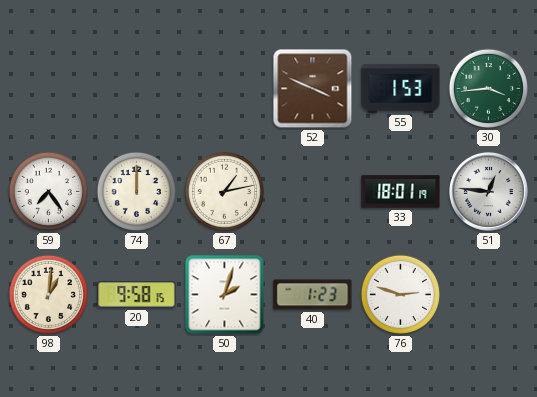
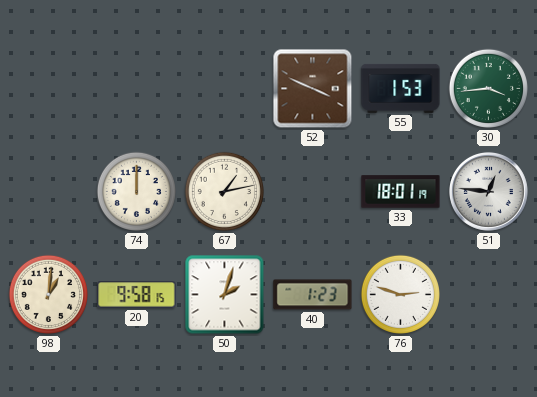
59: 7:24 -> none
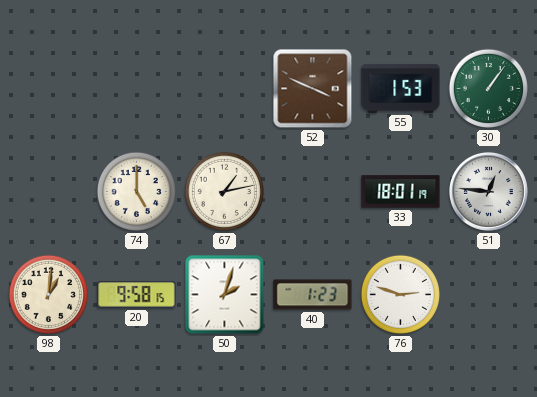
30: 3:44 -> 1:06
74: 12:00 -> 5:00
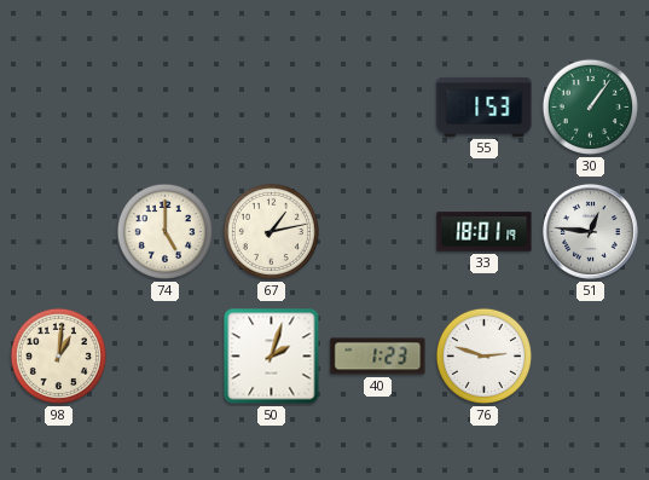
52: 3:49 -> none
20: 9:58 -> none
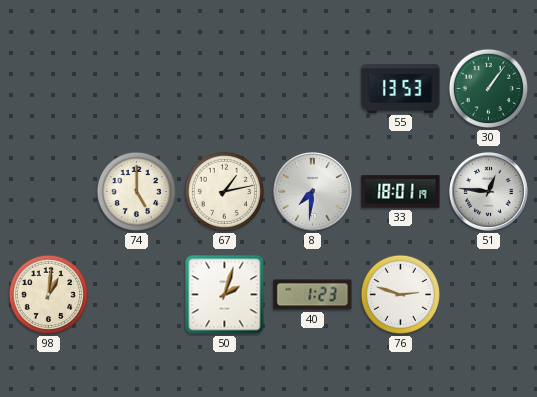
55: 1:53 -> 13:53
8: none -> 7:31
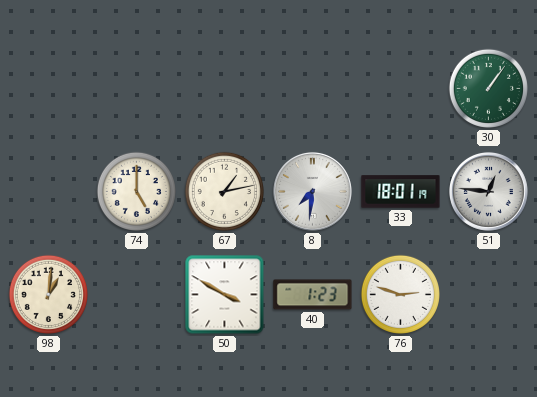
55: 13:53 -> none
50: 2:03 -> 3:50
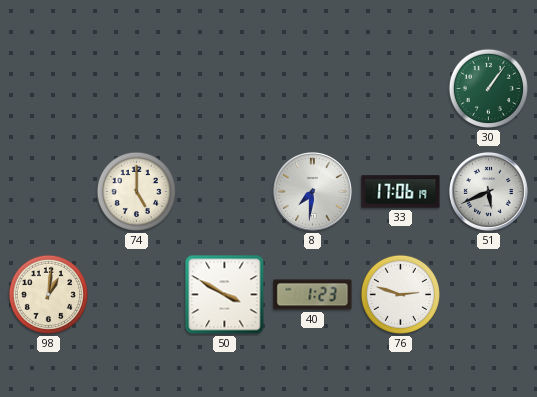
67: 1:13 -> none
33: 18:01 -> 17:06
51: 12:46 -> 5:41
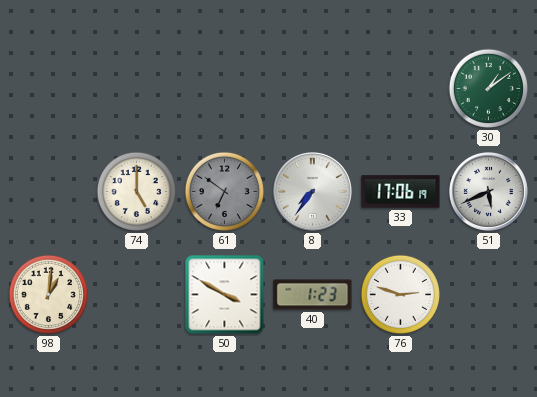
30: 1:06 -> 1:09
61: none -> 6:51
8: 7:31 -> 7:36
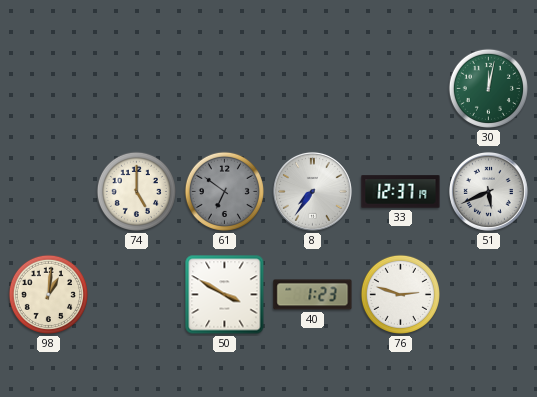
30: 1:09 -> 12:02
33: 17:06 -> 12:37
